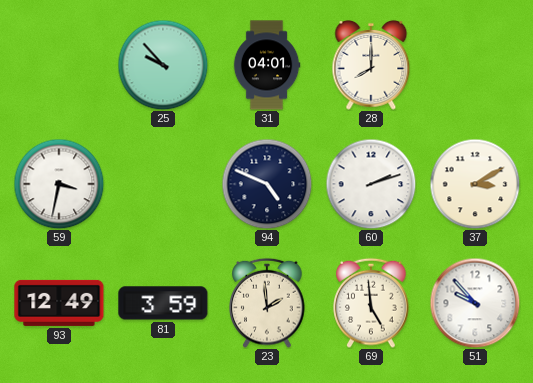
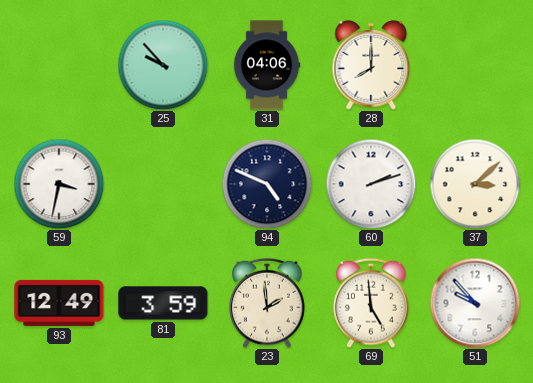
31: 04:01 -> 04:06
37: 3:10 -> 3:08
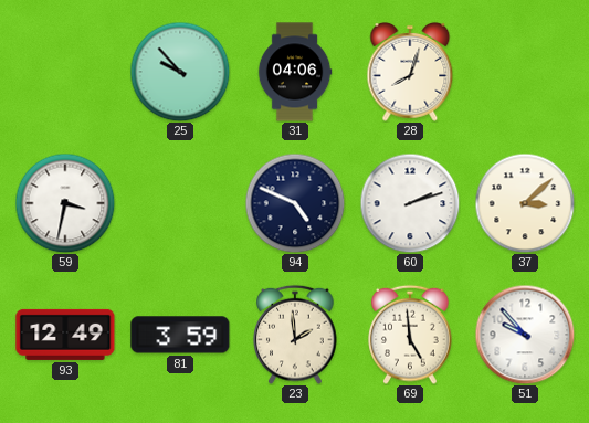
28: 8:00 -> 8:03
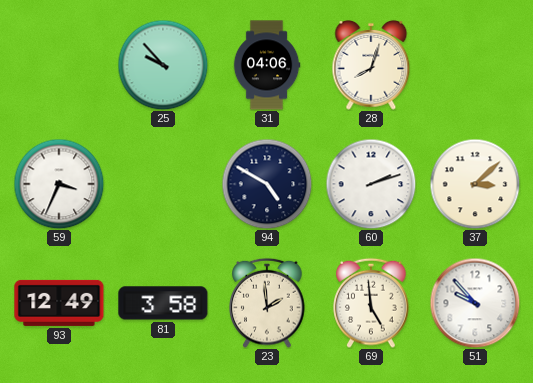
59: 3:32 -> 3:34
94: 4:49 -> 4:50
81: 3:59 -> 3:58
